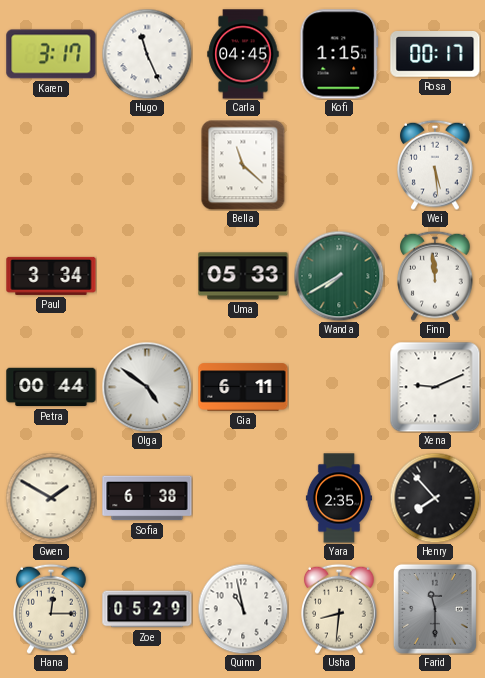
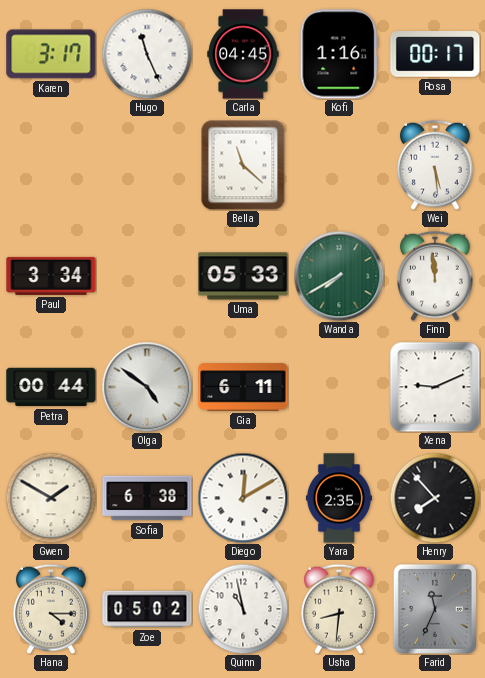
Kofi: 1:15 -> 1:16
Diego: none -> 12:10
Hana: 12:15 -> 4:15
Zoe: 05:29 -> 05:02
Farid: 11:30 -> 11:34
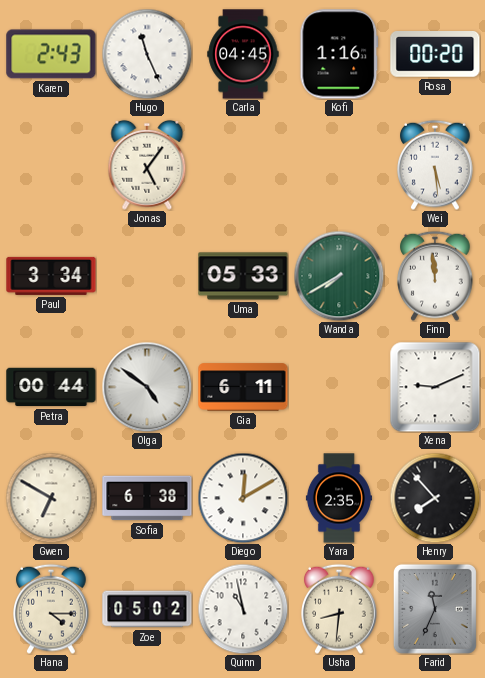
Karen: 3:17 -> 2:43
Rosa: 00:17 -> 00:20
Jonas: none -> 5:06
Bella: 11:22 -> none
Gwen: 1:50 -> 6:50
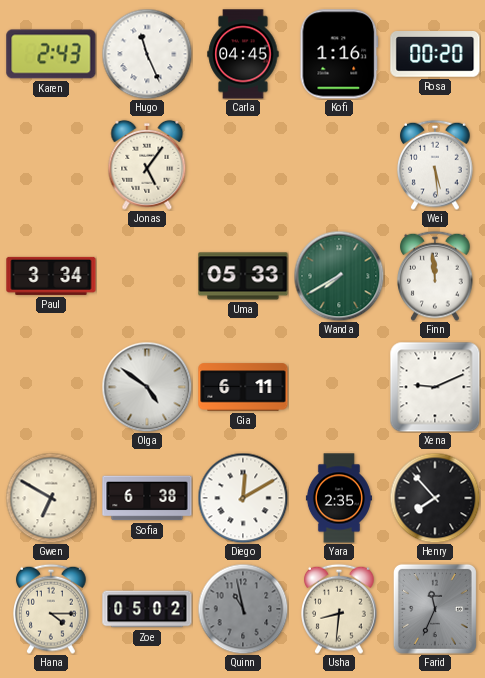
Petra: 00:44 -> none
Quinn dial: white -> grey
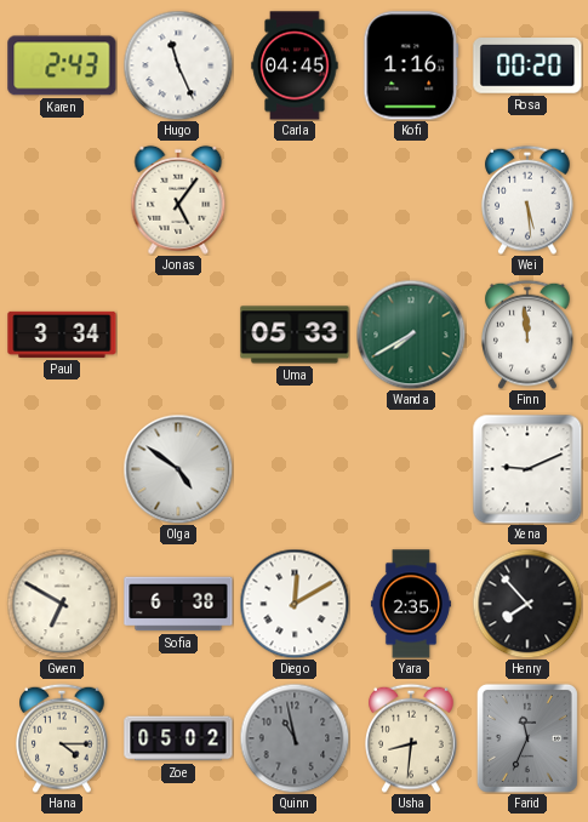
Gia: 6:11 -> none
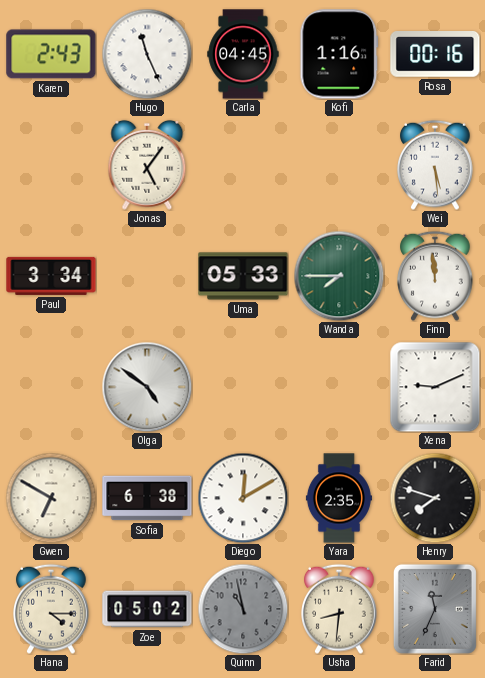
Rosa: 00:20 -> 00:16
Wanda: 7:40 -> 7:45
Henry: 7:53 -> 7:48
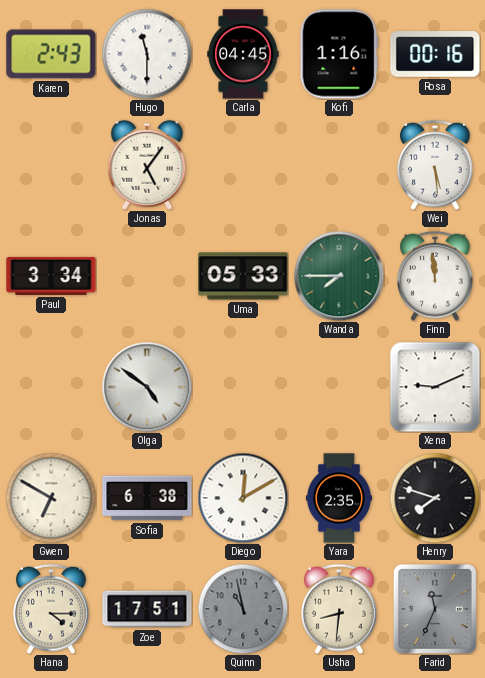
Hugo: 11:26 -> 11:30
Zoe: 05:02 -> 17:51
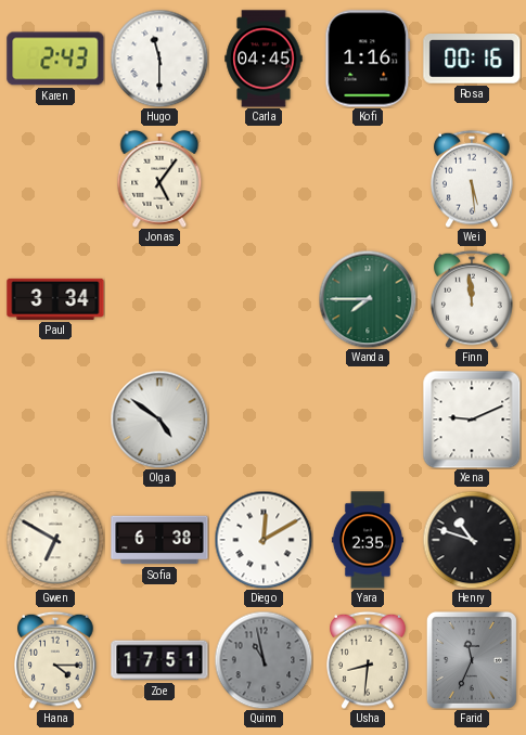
Uma: 05:33 -> none
Henry: 7:48 -> 10:48
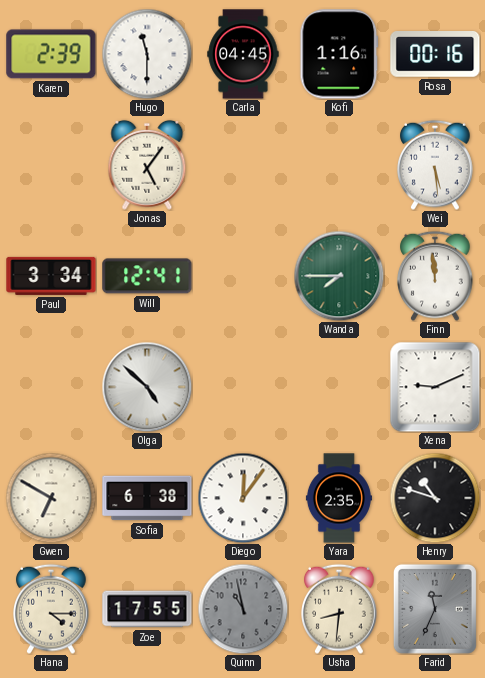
Karen: 2:43 -> 2:39
Will: none -> 12:41
Olga: 4:51 -> 4:52
Diego: 12:10 -> 12:06
Zoe: 17:51 -> 17:55
